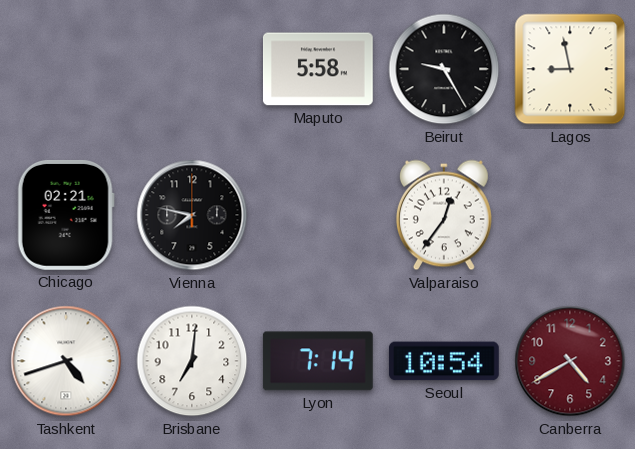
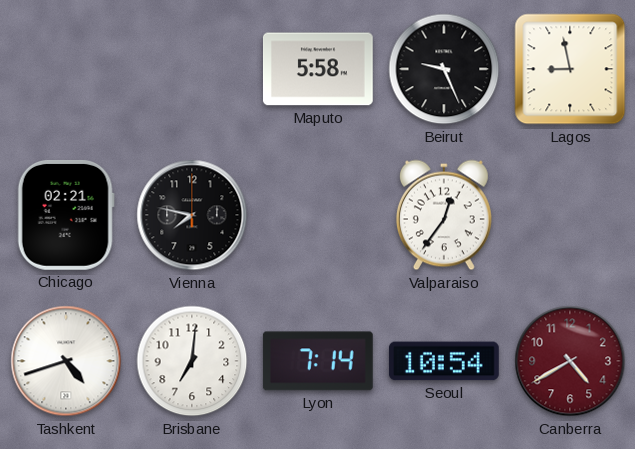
Beirut: 9:25 -> 9:26
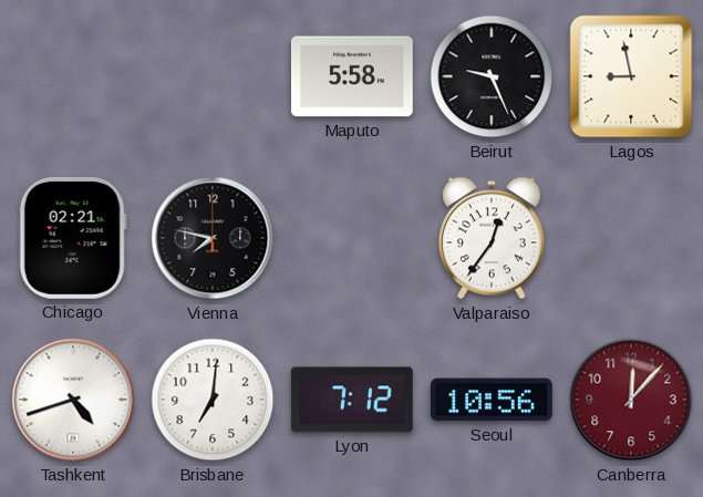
Lyon: 7:14 -> 7:12
Seoul: 10:54 -> 10:56
Canberra: 4:40 -> 12:07
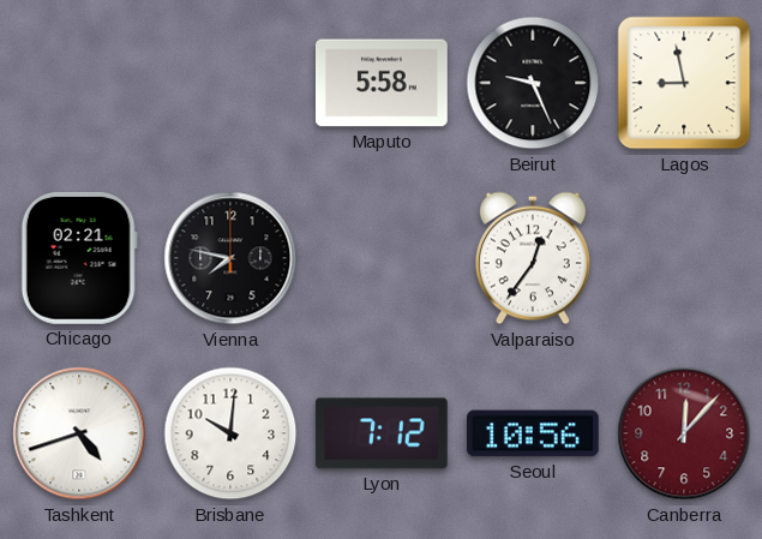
Brisbane: 7:01 -> 10:01
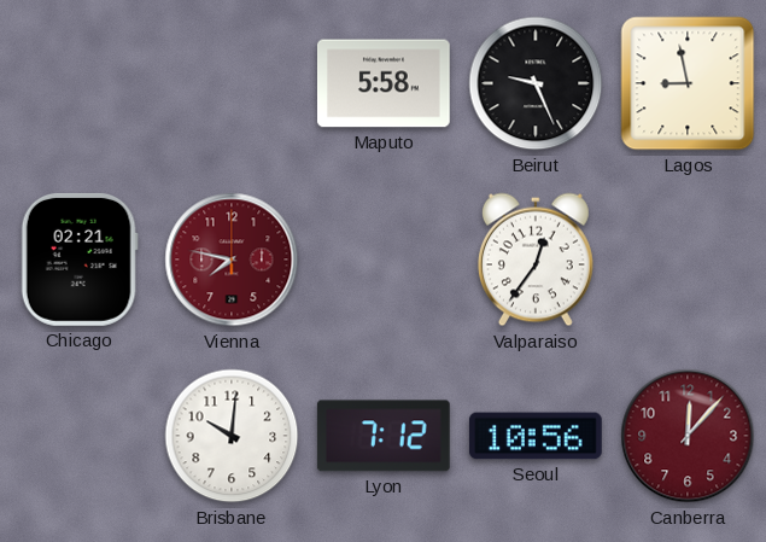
Vienna dial: black -> burgundy
Tashkent: 4:42 -> none
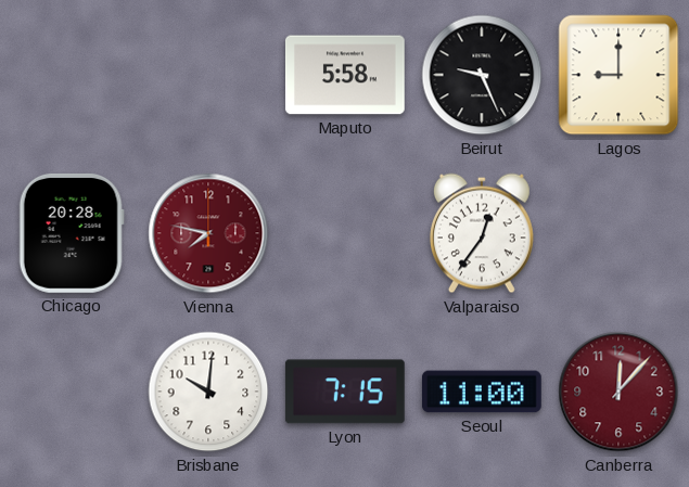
Lagos: 8:58 -> 9:00
Chicago: 02:21 -> 20:28
Lyon: 7:12 -> 7:15
Seoul: 10:56 -> 11:00
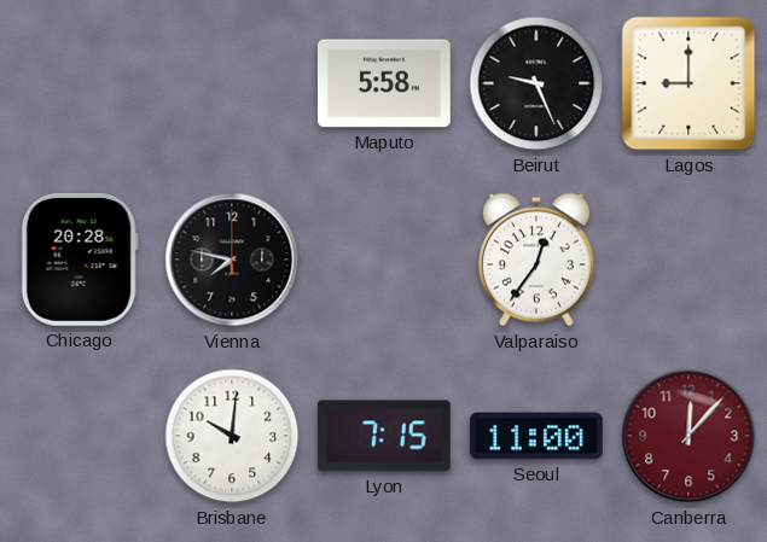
Vienna dial: burgundy -> black
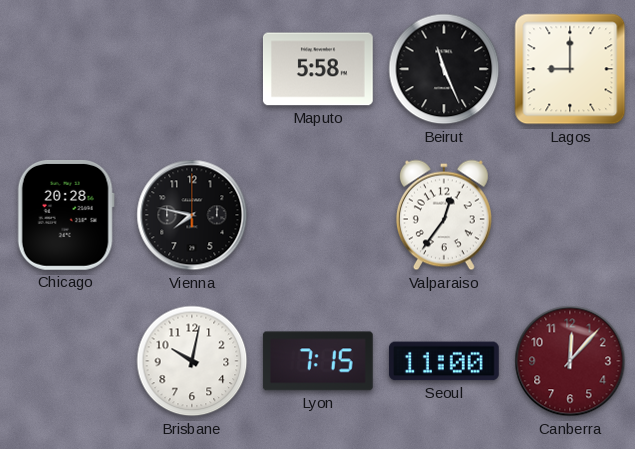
Beirut: 9:26 -> 11:26
Brisbane: 10:01 -> 10:02
